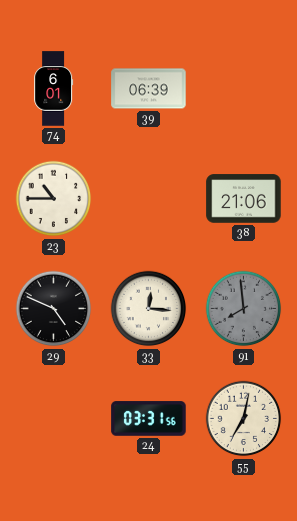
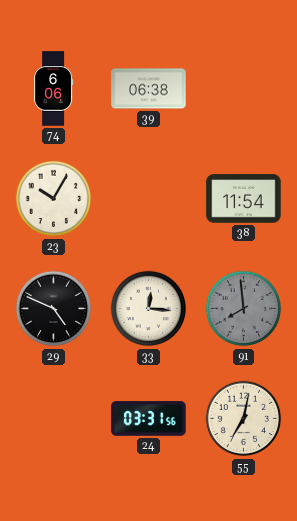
74: 6:01 -> 6:06
39: 06:39 -> 06:38
23: 10:45 -> 10:05
38: 21:06 -> 11:54
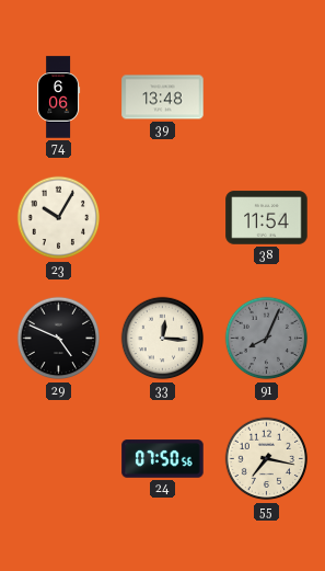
39: 06:38 -> 13:48
91: 7:59 -> 8:04
24: 03:31 -> 07:50
55: 7:02 -> 7:17
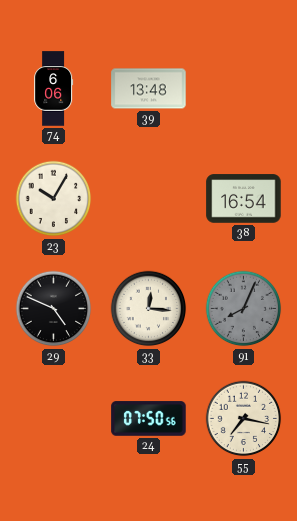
38: 11:54 -> 16:54
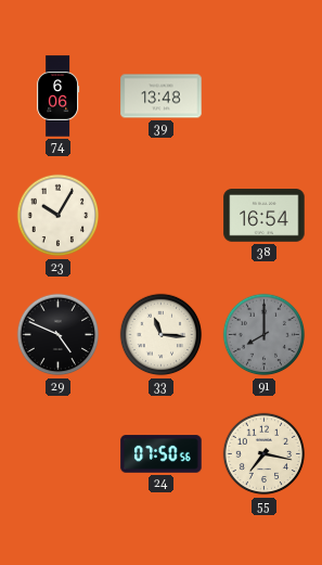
33: 12:16 -> 11:16
91: 8:04 -> 8:00
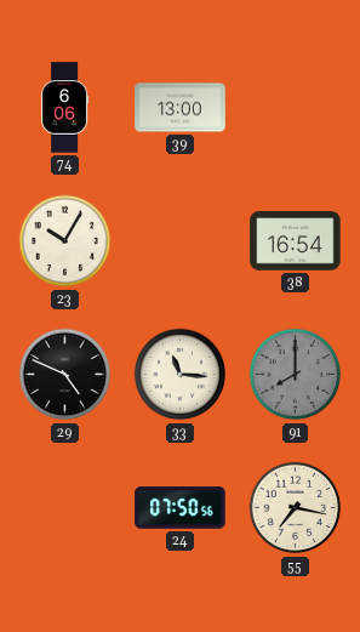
39: 13:48 -> 13:00
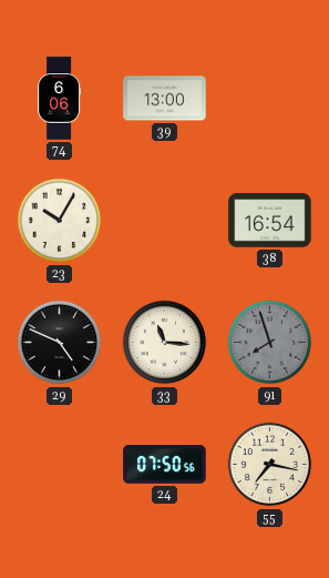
91: 8:00 -> 7:57
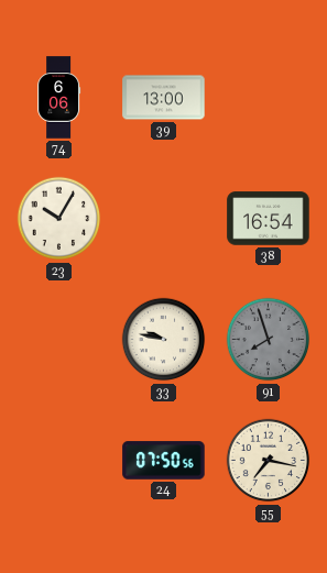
29: 4:49 -> none
33: 11:16 -> 9:47
